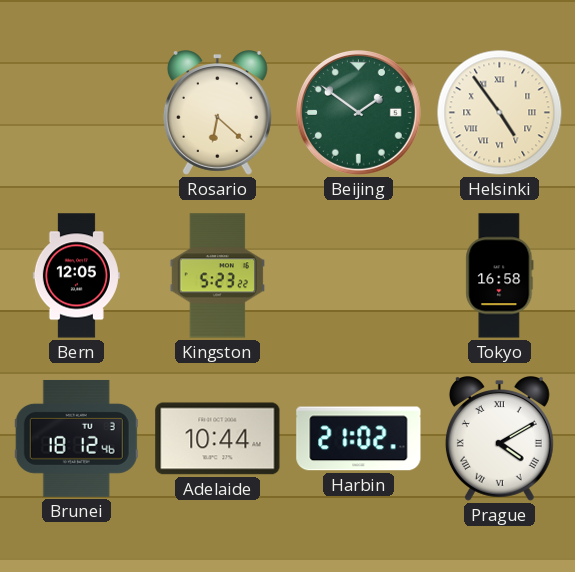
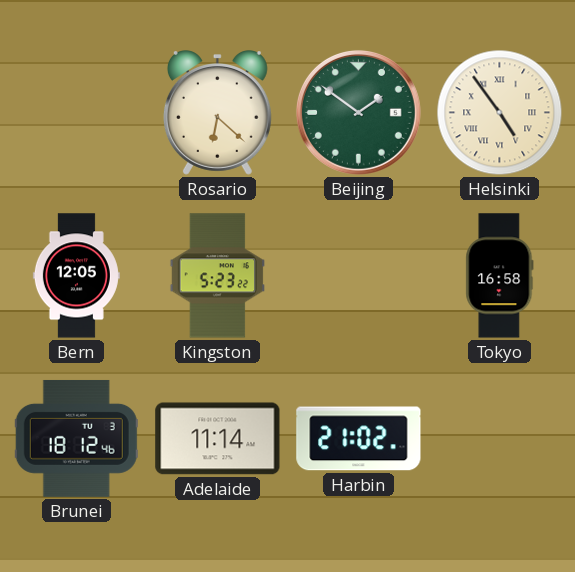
Adelaide: 10:44 -> 11:14
Prague: 4:10 -> none
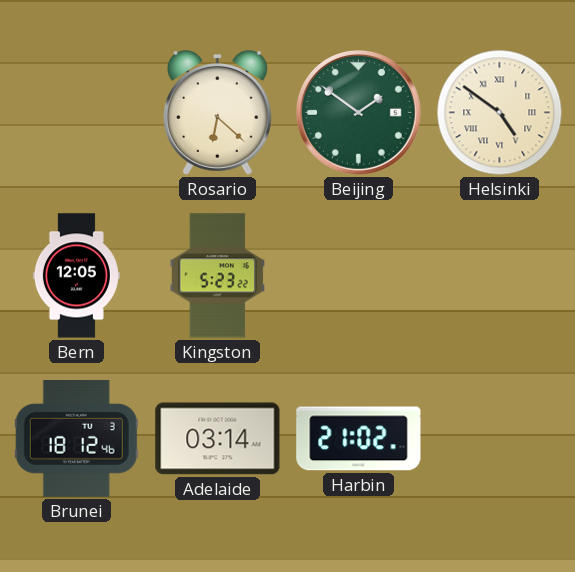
Helsinki: 4:54 -> 4:51
Tokyo: 16:58 -> none
Adelaide: 11:14 -> 03:14
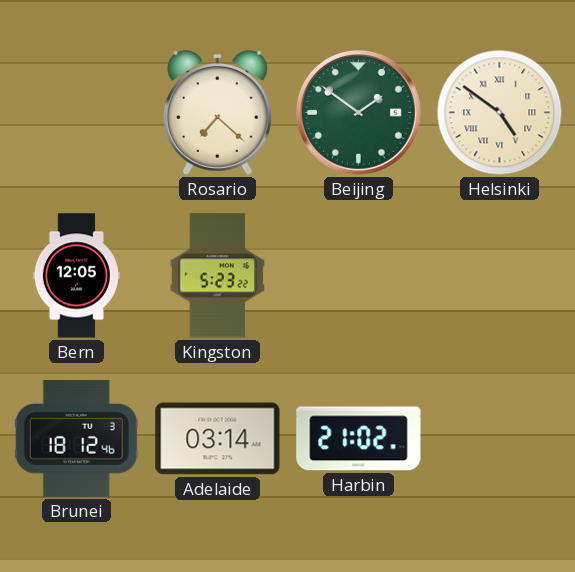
Rosario: 6:22 -> 7:22
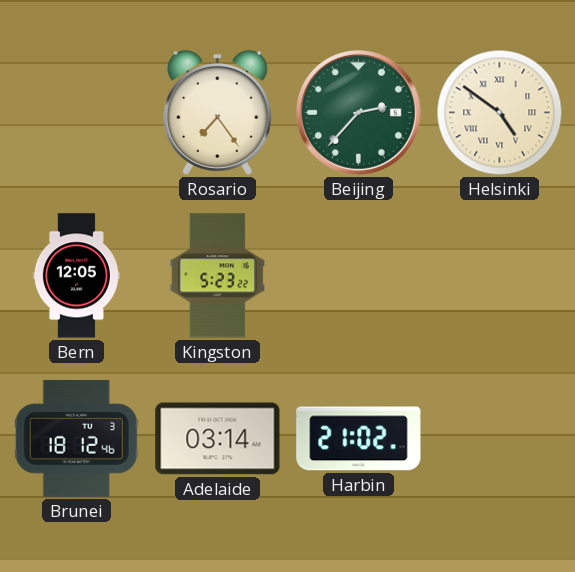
Rosario: 7:22 -> 7:24
Beijing: 1:51 -> 2:37
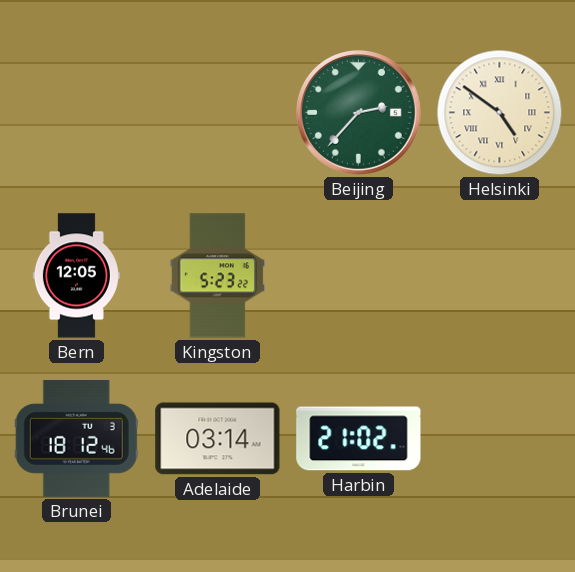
Rosario: 7:24 -> none
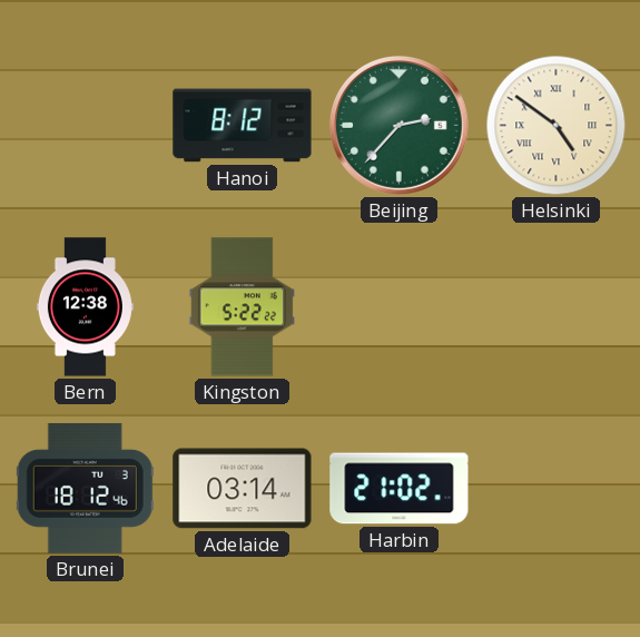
Hanoi: none -> 8:12
Bern: 12:05 -> 12:38
Kingston: 5:23 -> 5:22
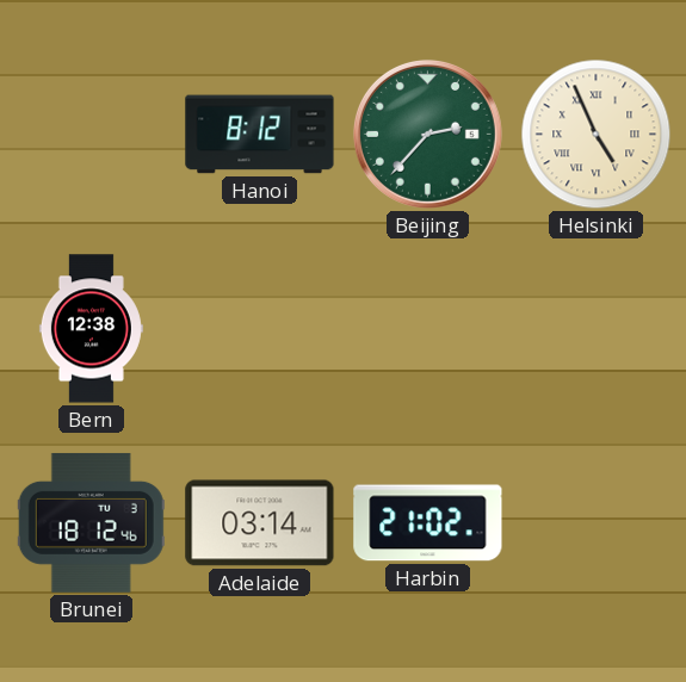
Helsinki: 4:51 -> 4:56
Kingston: 5:22 -> none
